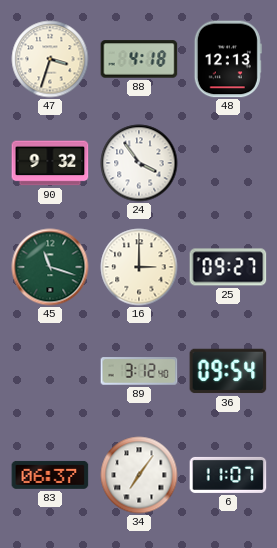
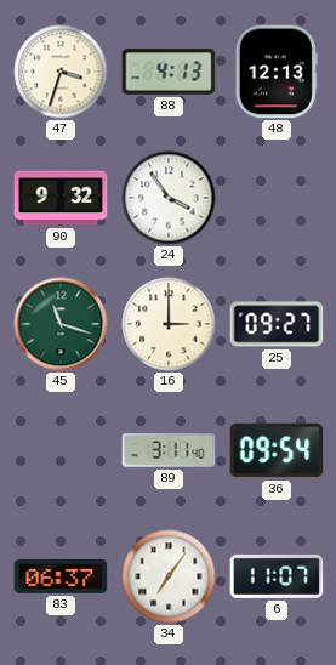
88: 4:18 -> 4:13
89: 3:12 -> 3:11
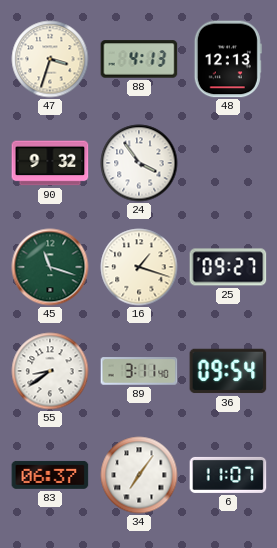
16: 3:00 -> 1:18
55: none -> 8:39
